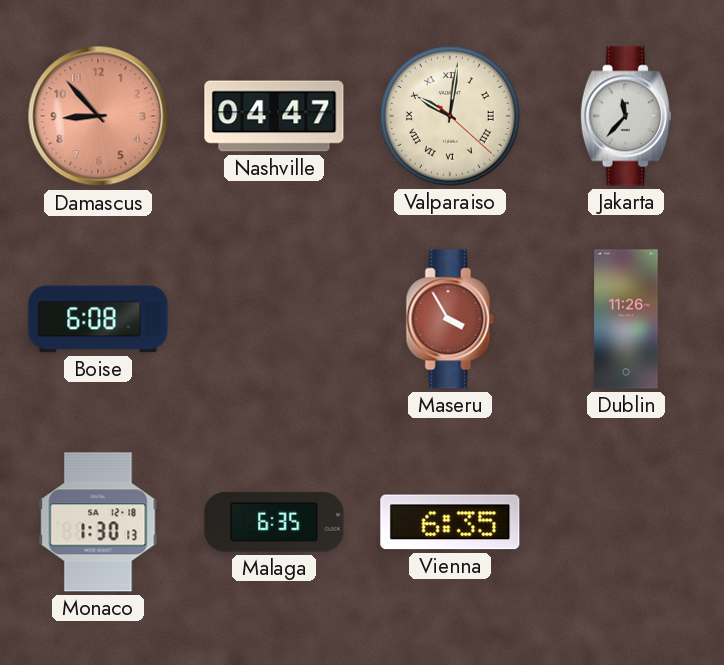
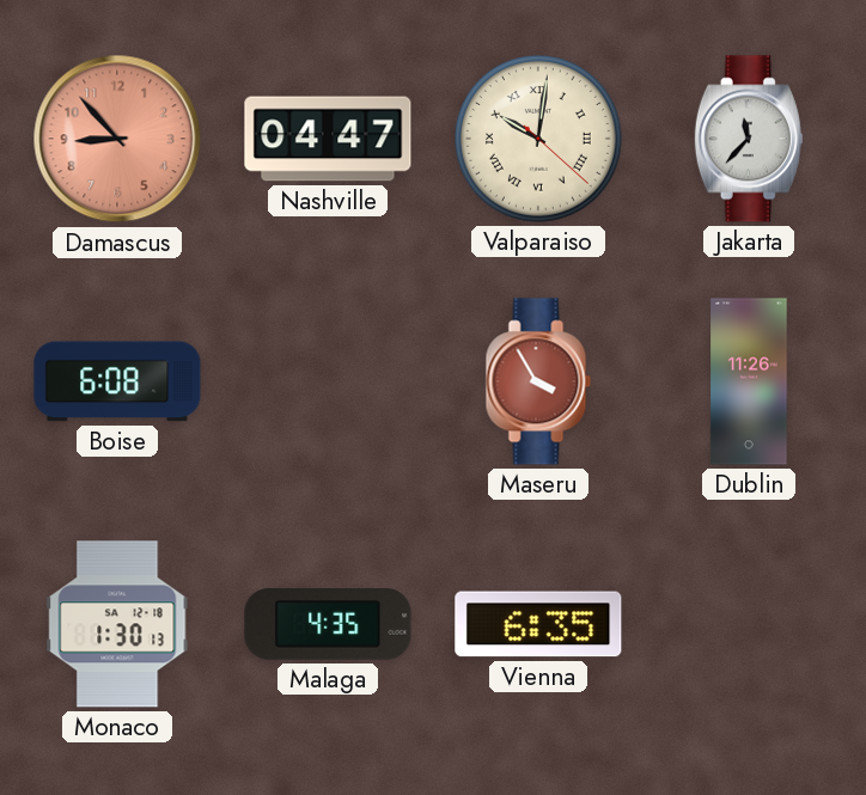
Malaga: 6:35 -> 4:35
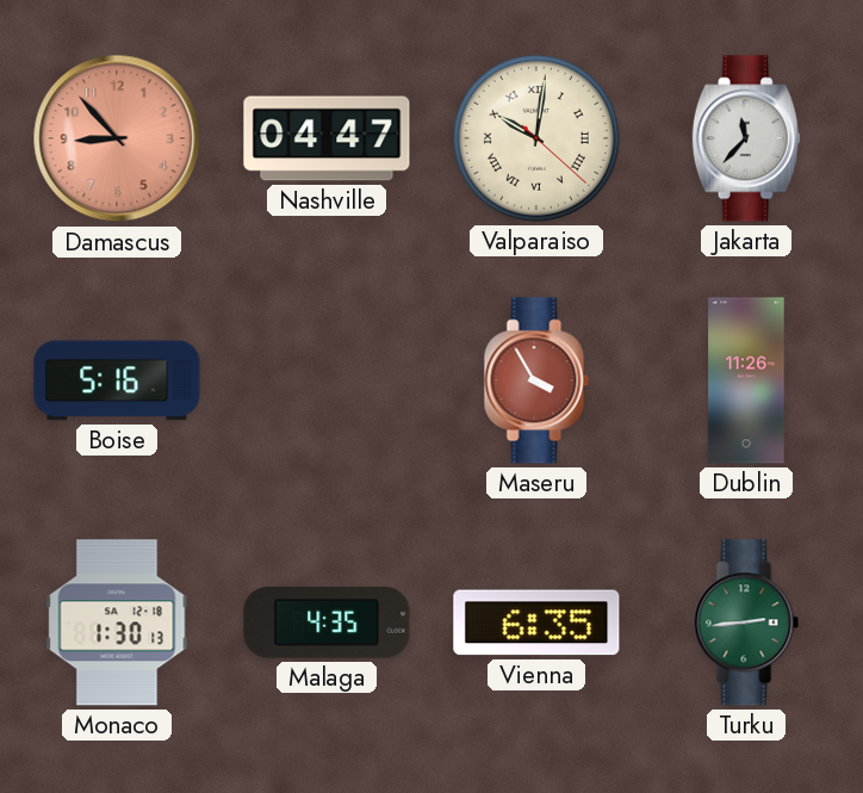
Boise: 6:08 -> 5:16
Turku: none -> 2:44
